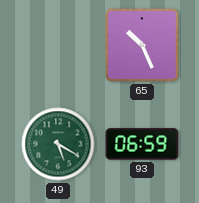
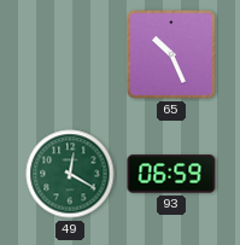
49: 5:20 -> 12:20
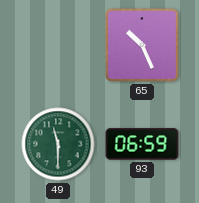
49: 12:20 -> 11:30
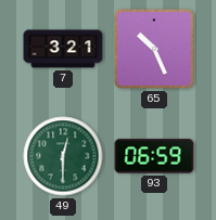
7: none -> 3:21
49: 11:30 -> 12:30
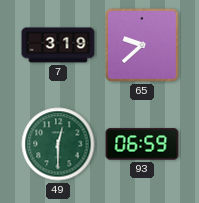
7: 3:21 -> 3:19
65: 10:26 -> 9:38
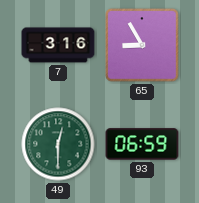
7: 3:19 -> 3:16
65: 9:38 -> 8:55
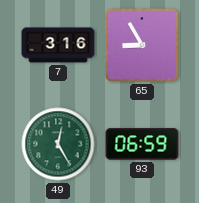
49: 12:30 -> 12:25
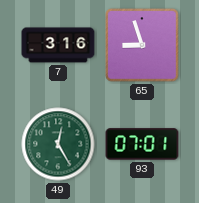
65: 8:55 -> 8:57
93: 06:59 -> 07:01
